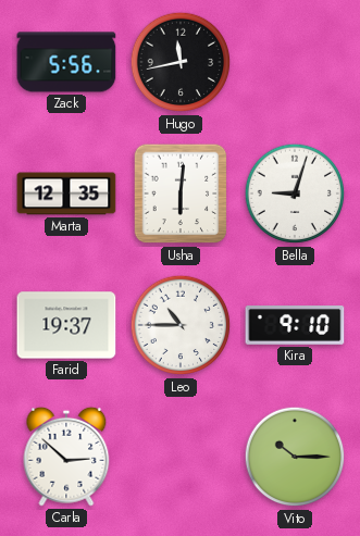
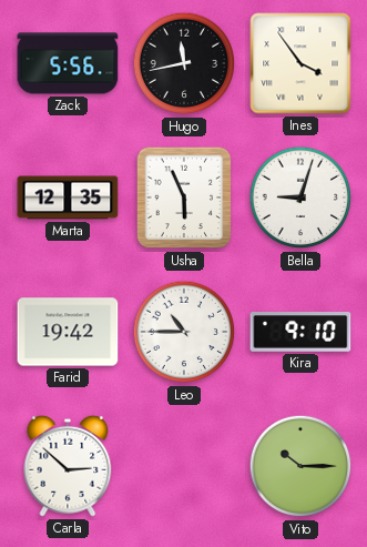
Ines: none -> 3:54
Usha: 6:01 -> 5:56
Farid: 19:37 -> 19:42
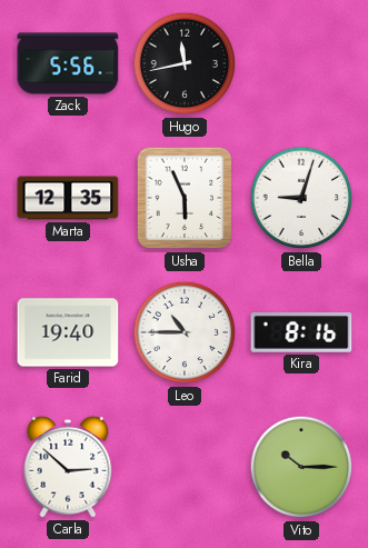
Ines: 3:54 -> none
Farid: 19:42 -> 19:40
Kira: 9:10 -> 8:16
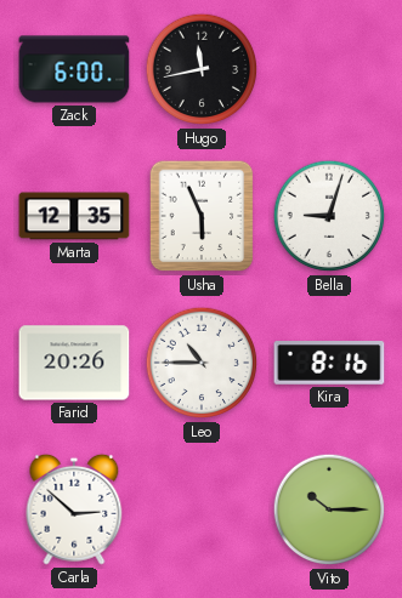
Zack: 5:56 -> 6:00
Farid: 19:40 -> 20:26
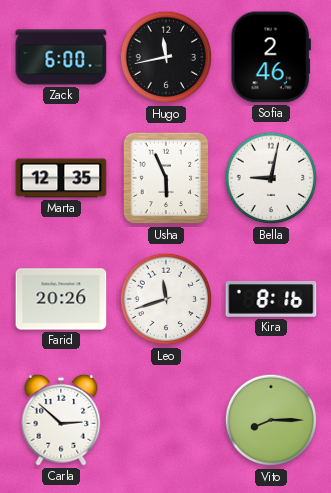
Sofia: none -> 2:46
Bella: 9:03 -> 9:02
Leo: 10:45 -> 11:42
Vito: 10:15 -> 8:15
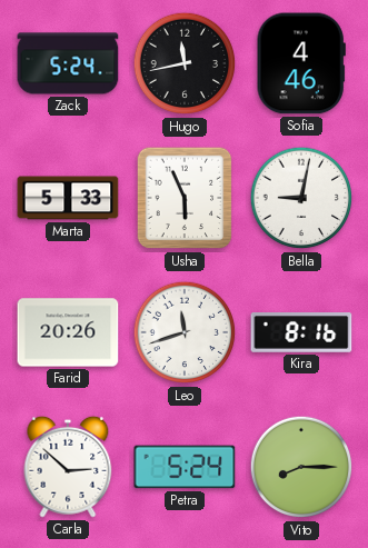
Zack: 6:00 -> 5:24
Sofia: 2:46 -> 4:46
Marta: 12:35 -> 5:33
Petra: none -> 5:24
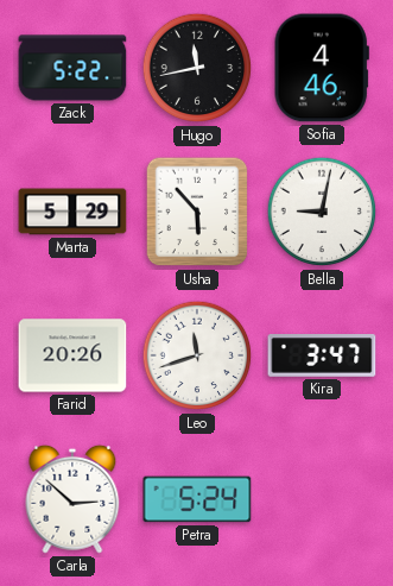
Zack: 5:24 -> 5:22
Marta: 5:33 -> 5:29
Usha: 5:56 -> 5:53
Kira: 8:16 -> 3:47
Vito: 8:15 -> none
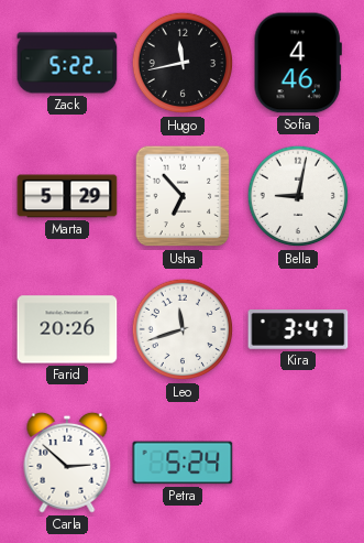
Usha: 5:53 -> 6:53
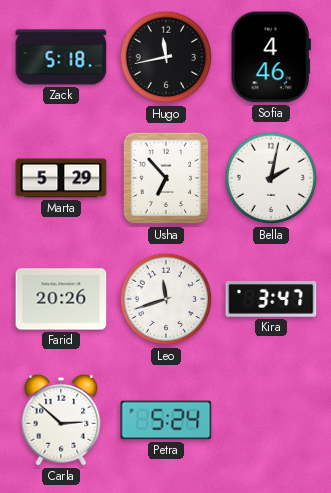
Zack: 5:22 -> 5:18
Bella: 9:02 -> 2:02
